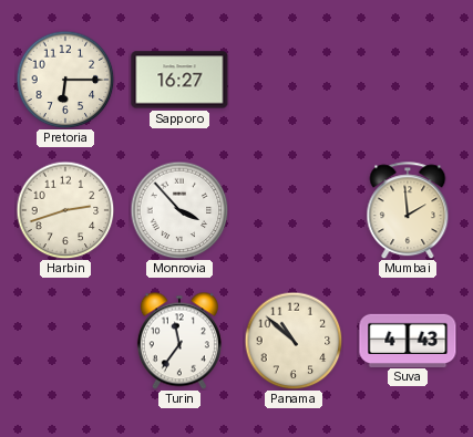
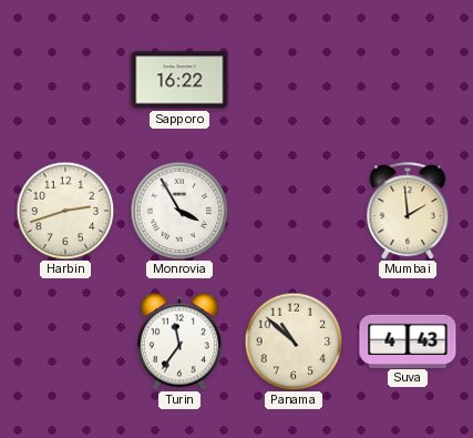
Pretoria: 6:15 -> none
Sapporo: 16:27 -> 16:22
Monrovia: 3:53 -> 3:55
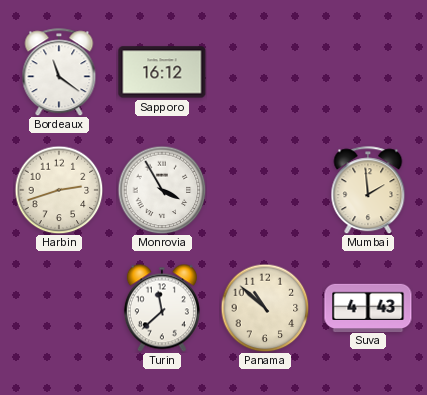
Bordeaux: none -> 11:21
Sapporo: 16:22 -> 16:12
Turin: 11:36 -> 11:38
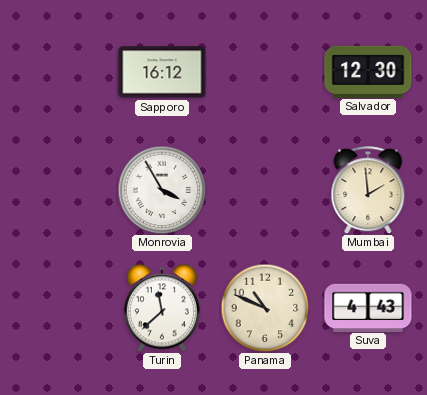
Bordeaux: 11:21 -> none
Salvador: none -> 12:30
Harbin: 2:42 -> none
Panama: 10:52 -> 10:49
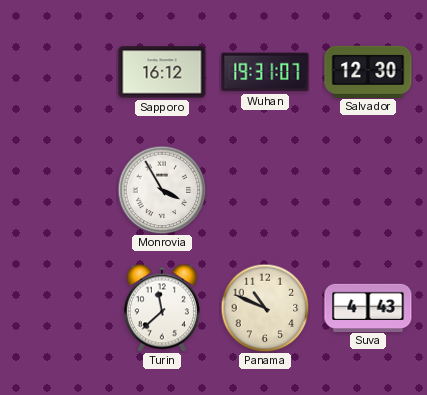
Wuhan: none -> 19:31
Mumbai: 1:59 -> none
